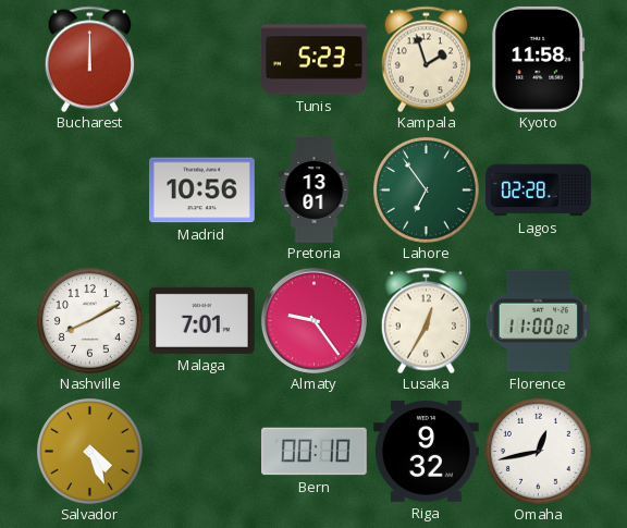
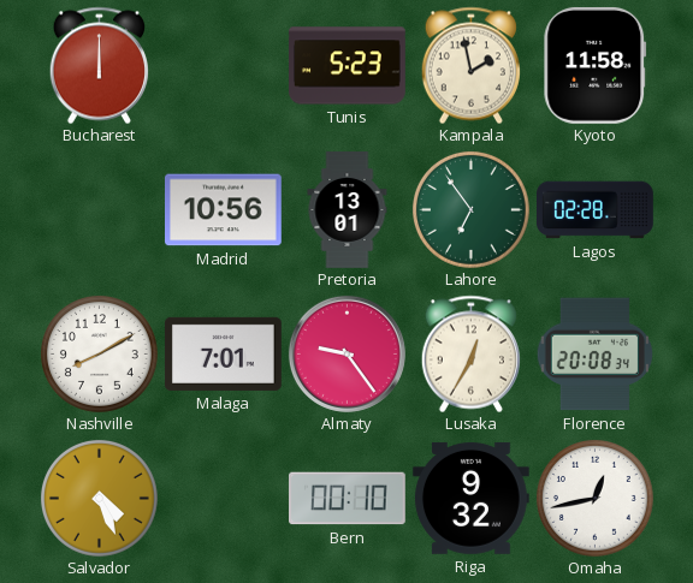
Kampala: 1:57 -> 1:58
Florence: 11:00 -> 20:08
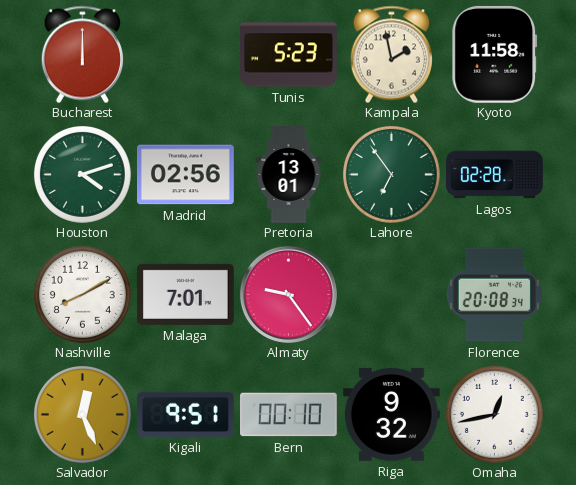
Houston: none -> 4:12
Madrid: 10:56 -> 02:56
Lusaka: 12:35 -> none
Salvador: 4:26 -> 12:26
Kigali: none -> 9:51
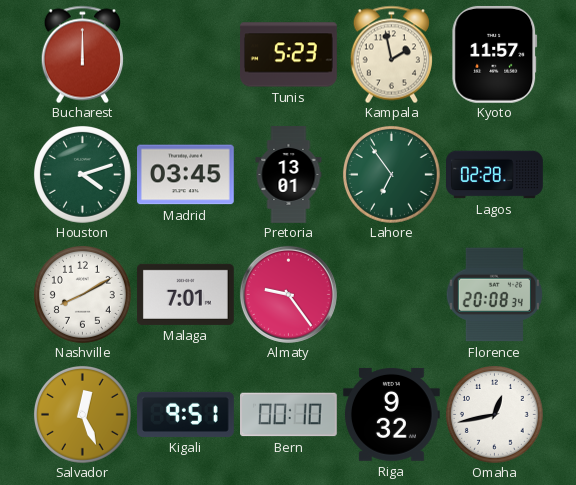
Kyoto: 11:58 -> 11:57
Madrid: 02:56 -> 03:45
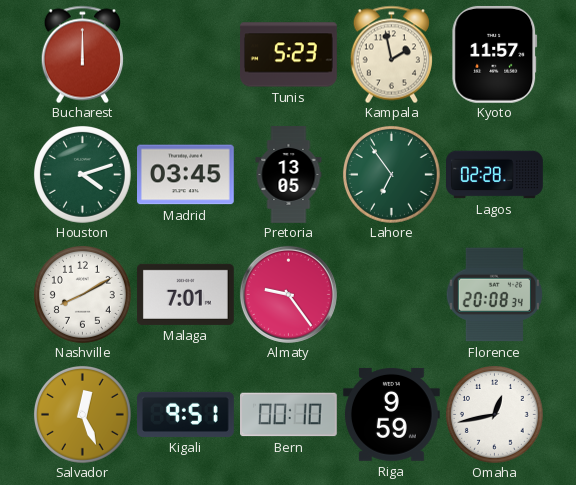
Pretoria: 13:01 -> 13:05
Riga: 9:32 -> 9:59
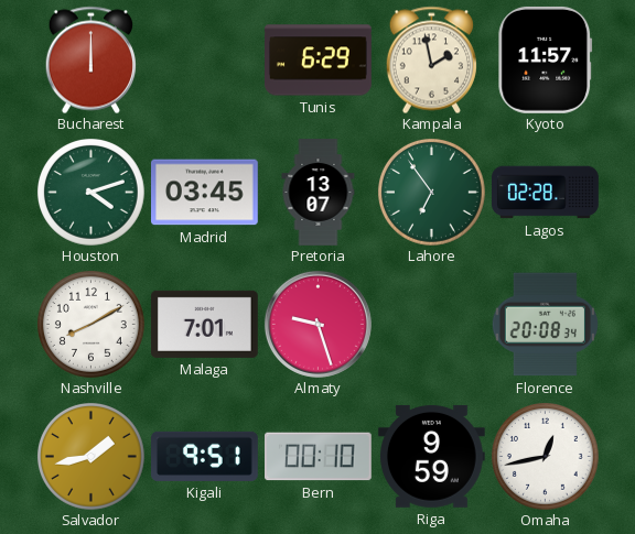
Tunis: 5:23 -> 6:29
Pretoria: 13:05 -> 13:07
Almaty: 9:24 -> 9:27
Salvador: 12:26 -> 1:43
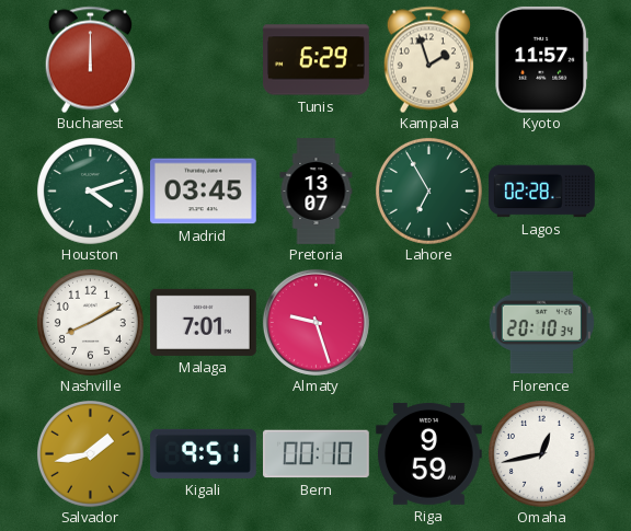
Kampala: 1:58 -> 1:57
Lahore: 6:54 -> 6:55
Florence: 20:08 -> 20:10
